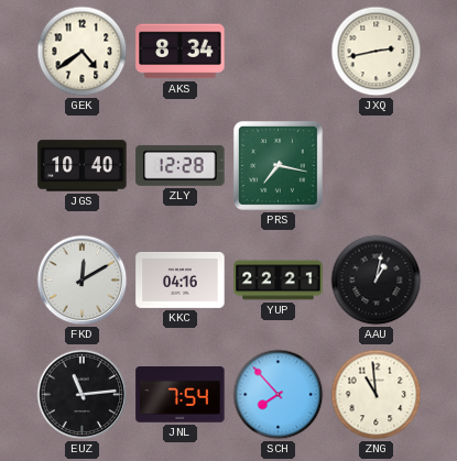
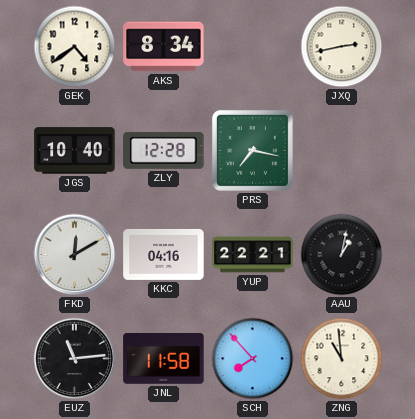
JNL: 7:54 -> 11:58
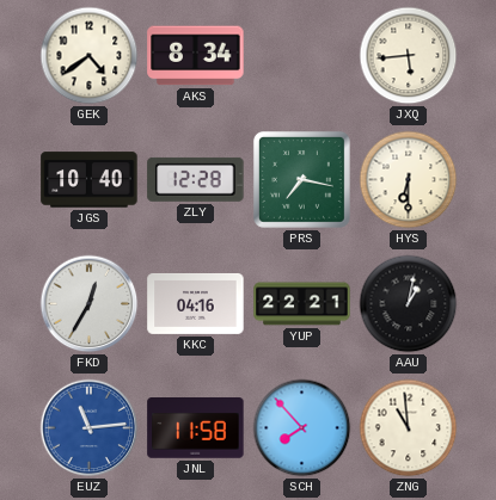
JXQ: 2:43 -> 5:44
HYS: none -> 6:30
FKD: 12:10 -> 12:35
EUZ dial: black -> blue
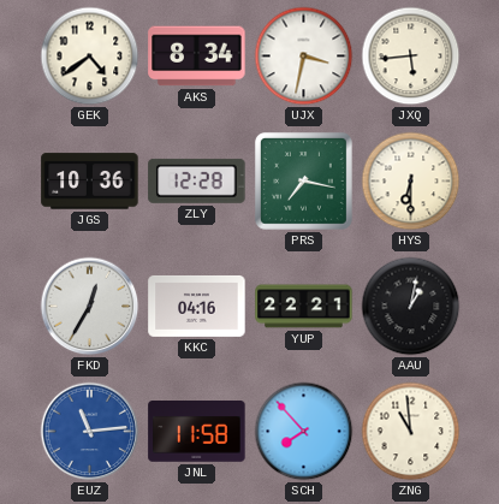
UJX: none -> 3:32
JGS: 10:40 -> 10:36
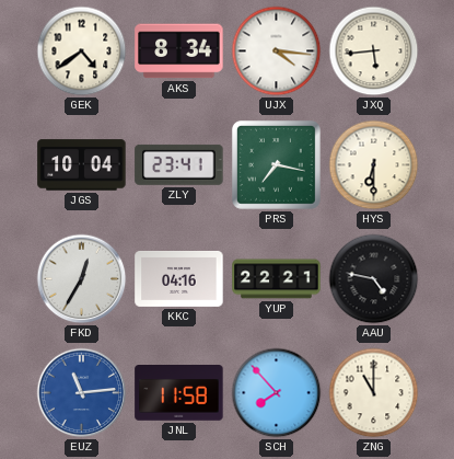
UJX: 3:32 -> 4:16
JGS: 10:36 -> 10:04
ZLY: 12:28 -> 23:41
AAU: 1:02 -> 4:47
ZNG: 10:59 -> 11:00
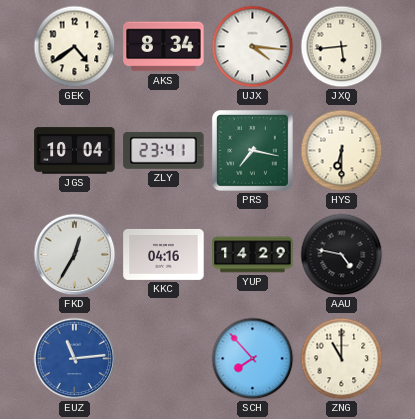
YUP: 22:21 -> 14:29
JNL: 11:58 -> none
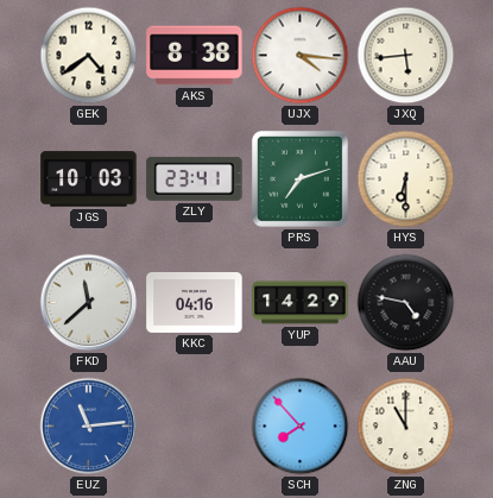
AKS: 8:34 -> 8:38
JGS: 10:04 -> 10:03
PRS: 7:17 -> 7:12
FKD: 12:35 -> 11:38
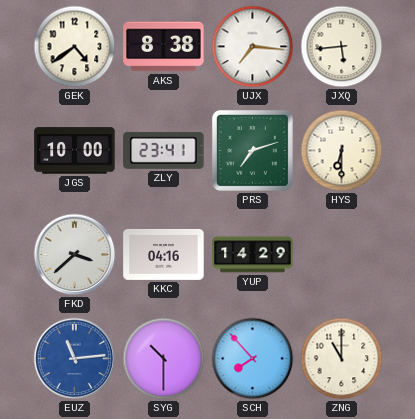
UJX: 4:16 -> 7:16
JGS: 10:03 -> 10:00
FKD: 11:38 -> 3:38
AAU: 4:47 -> none
SYG: none -> 10:30
